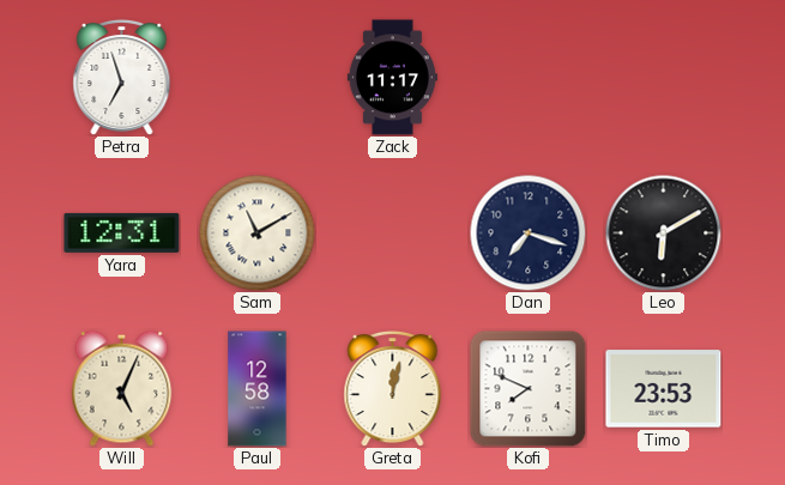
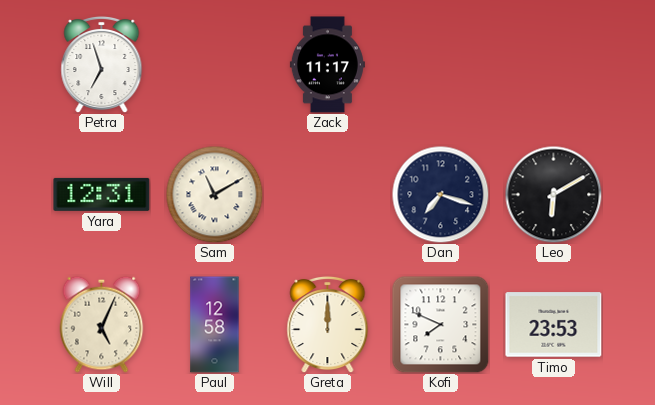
Greta: 12:02 -> 12:00
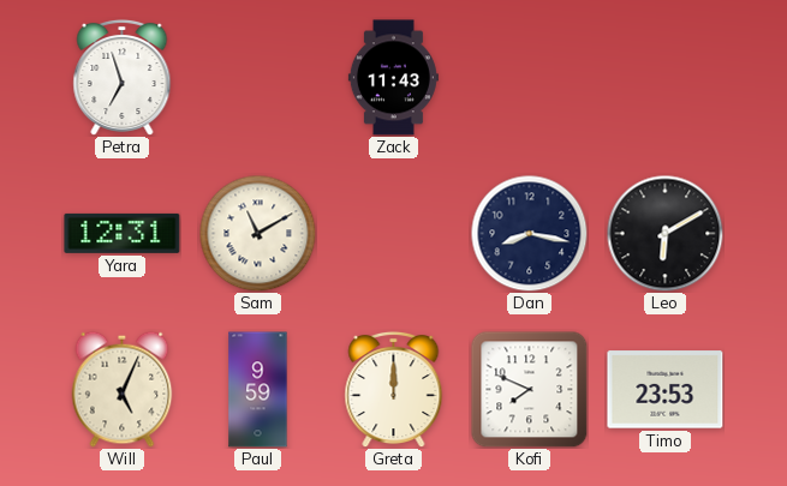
Zack: 11:17 -> 11:43
Dan: 7:18 -> 8:17
Paul: 12:58 -> 9:59
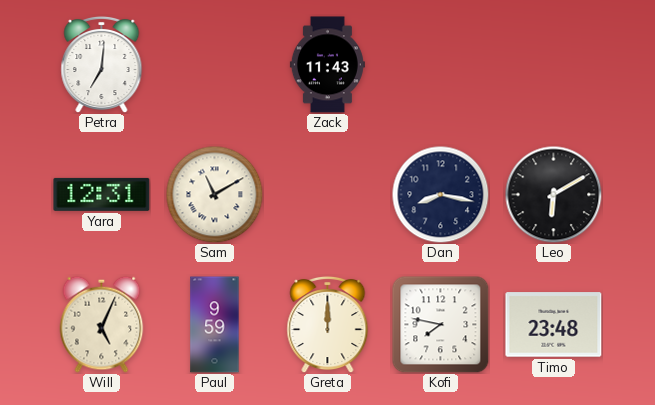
Petra: 6:57 -> 7:01
Kofi: 7:49 -> 7:47
Timo: 23:53 -> 23:48
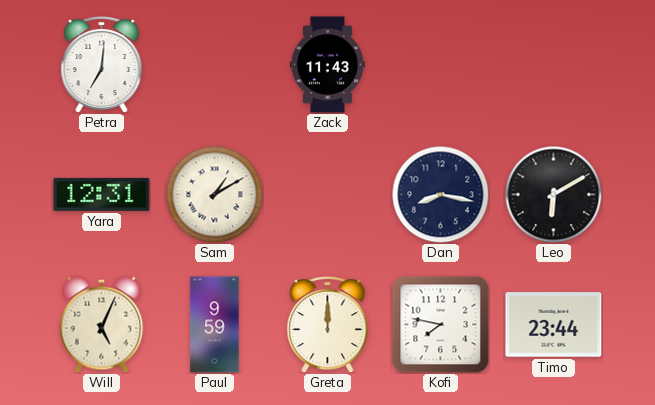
Sam: 11:10 -> 1:10
Timo: 23:48 -> 23:44
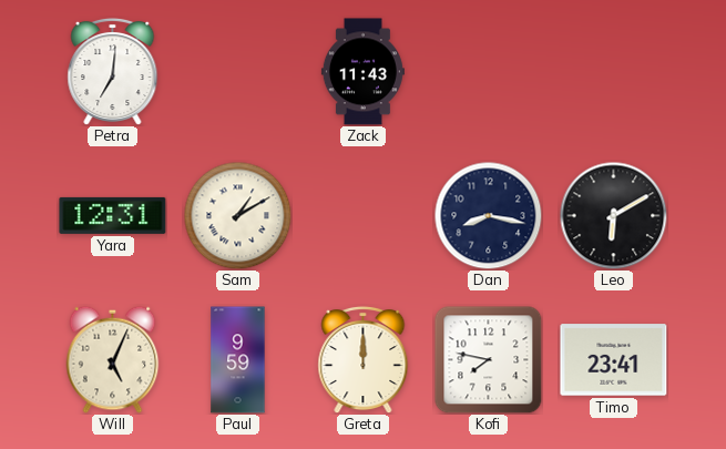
Timo: 23:44 -> 23:41
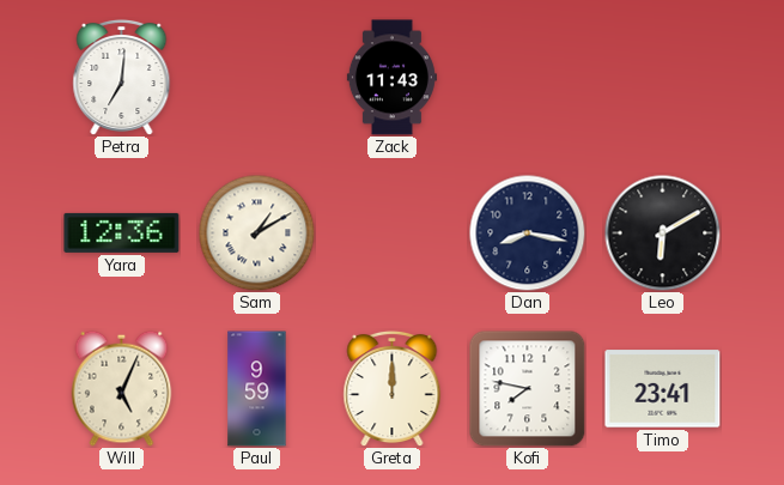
Yara: 12:31 -> 12:36
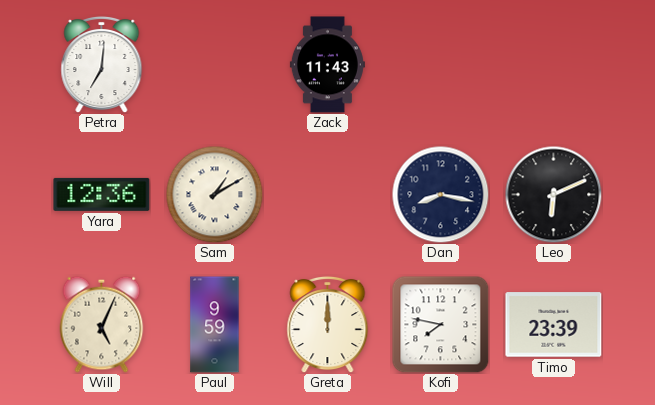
Leo: 6:10 -> 6:11
Timo: 23:41 -> 23:39
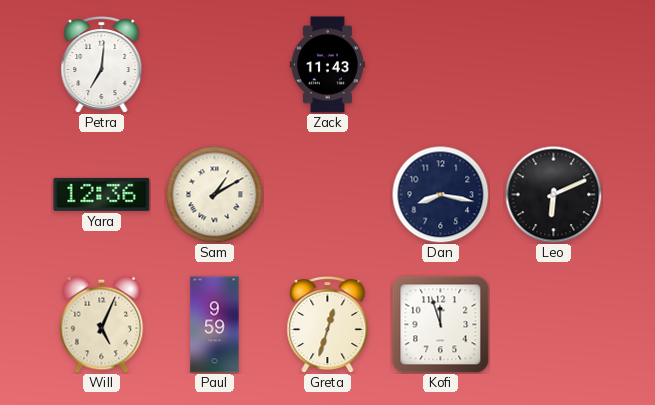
Greta: 12:00 -> 12:33
Kofi: 7:47 -> 11:57
Timo: 23:39 -> none
